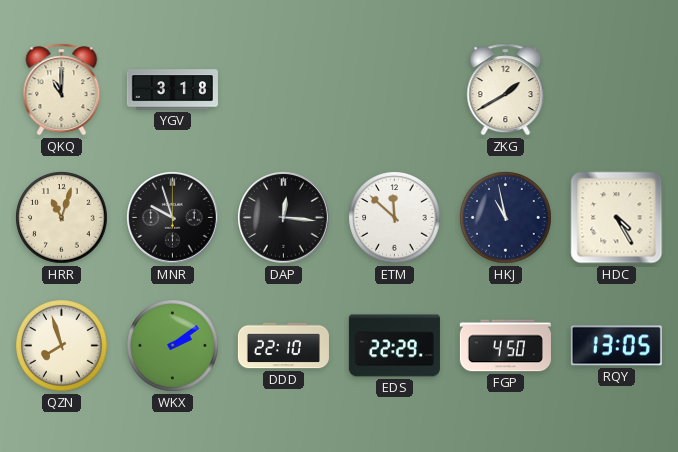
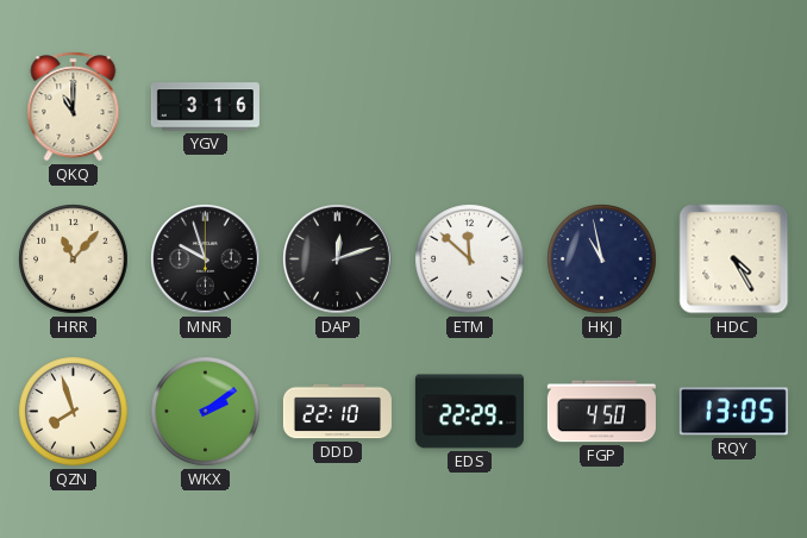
YGV: 3:18 -> 3:16
ZKG: 1:40 -> none
HRR: 11:03 -> 11:07
DAP: 12:16 -> 12:12
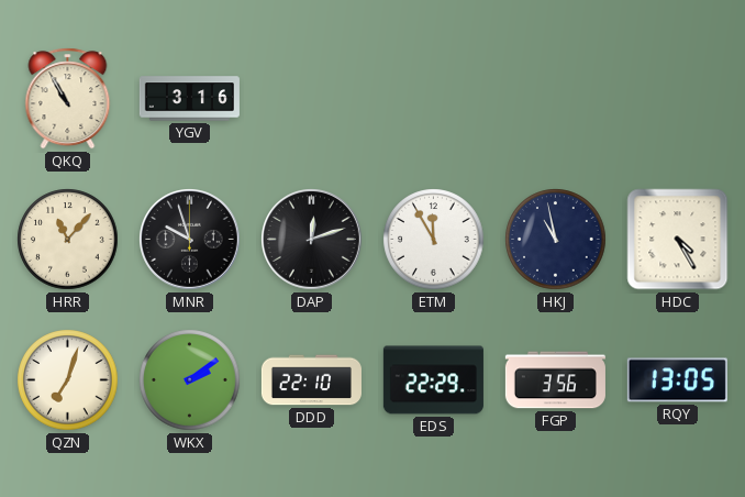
QKQ: 11:00 -> 10:55
ETM: 11:52 -> 11:55
QZN: 7:57 -> 7:03
FGP: 4:50 -> 3:56
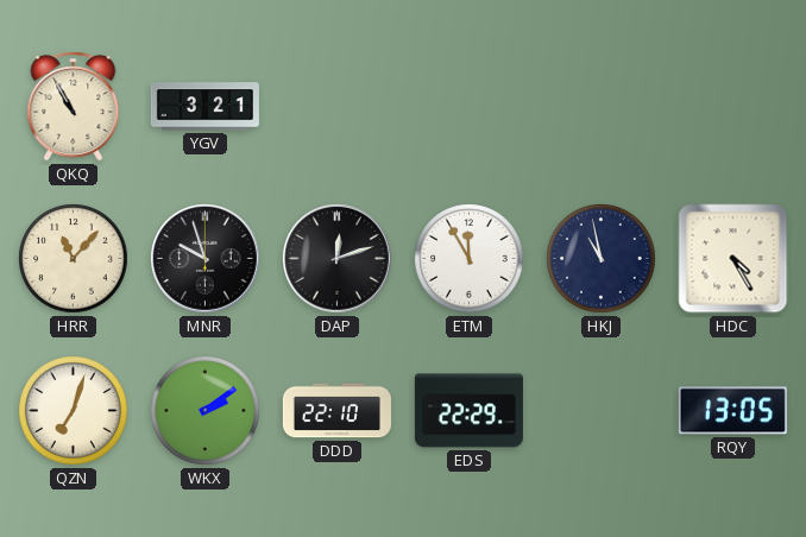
YGV: 3:16 -> 3:21
FGP: 3:56 -> none
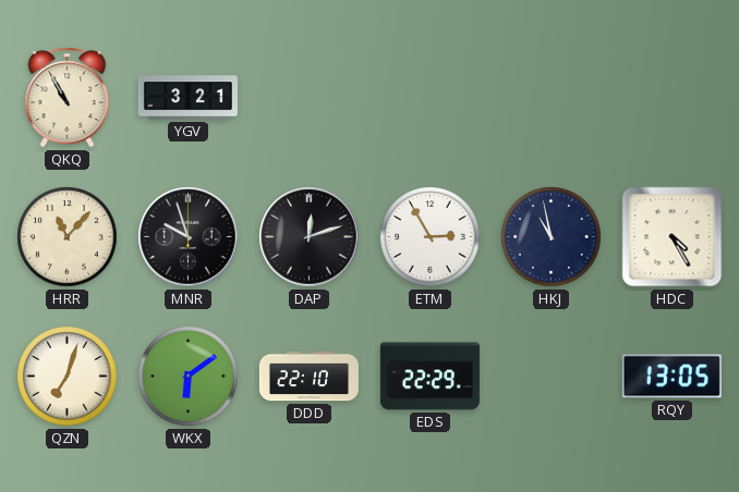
ETM: 11:55 -> 2:55
WKX: 2:09 -> 6:09
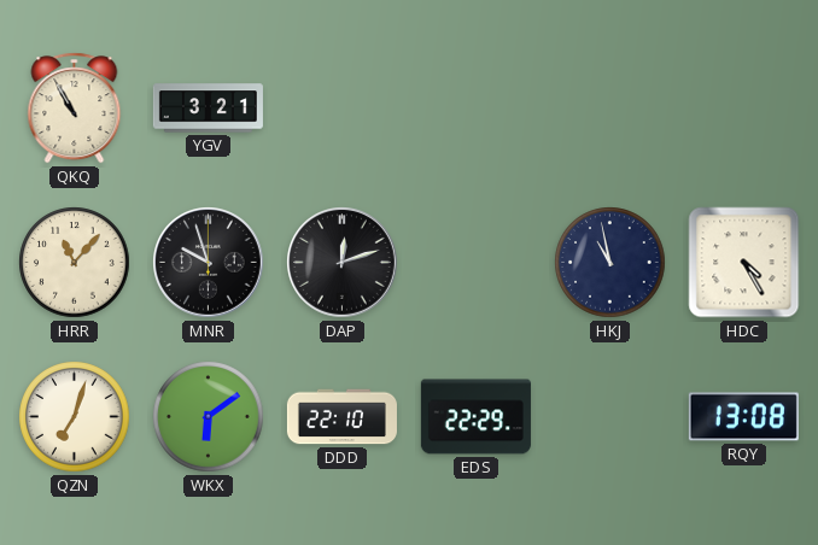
ETM: 2:55 -> none
RQY: 13:05 -> 13:08
